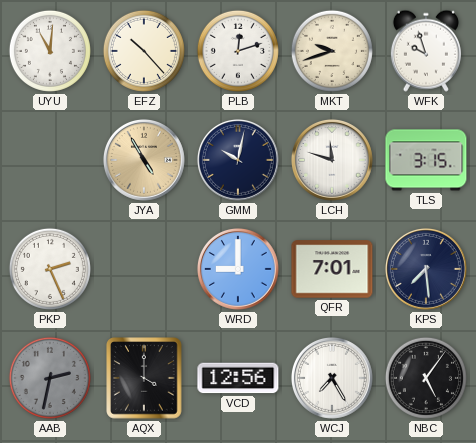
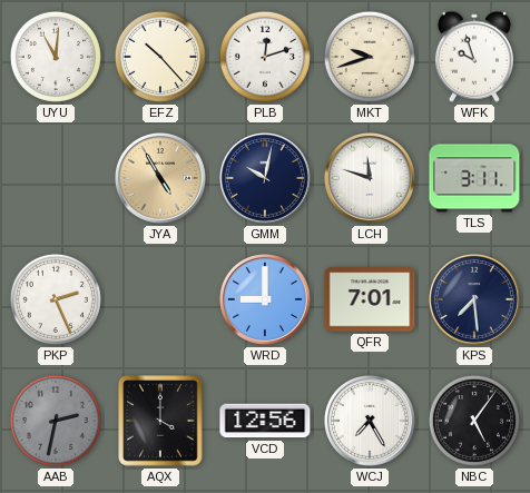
TLS: 3:15 -> 3:11
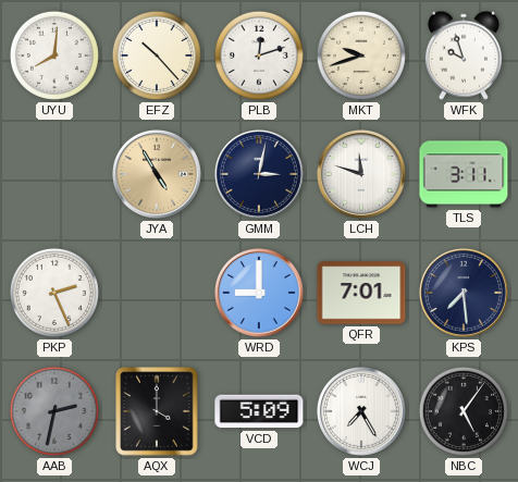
UYU: 11:01 -> 8:01
GMM: 10:02 -> 3:02
VCD: 12:56 -> 5:09
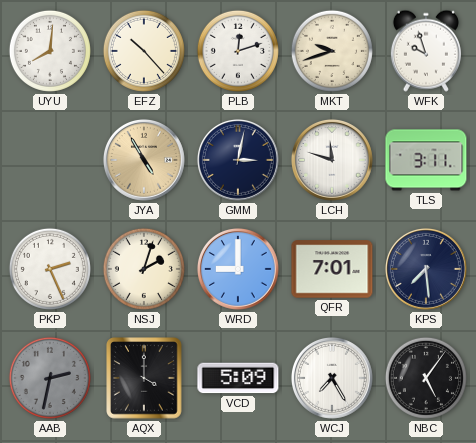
NSJ: none -> 2:03
